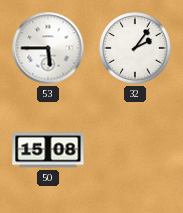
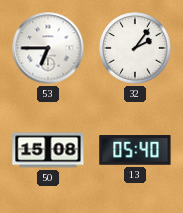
53: 5:45 -> 6:45
13: none -> 05:40
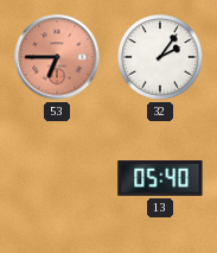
53 dial: white -> salmon
50: 15:08 -> none
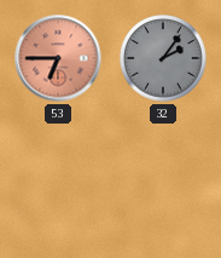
32 dial: white -> grey
13: 05:40 -> none
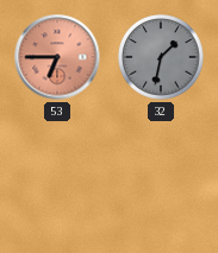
32: 2:06 -> 1:32
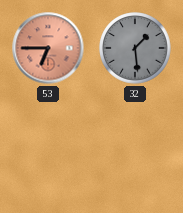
32: 1:32 -> 1:29
